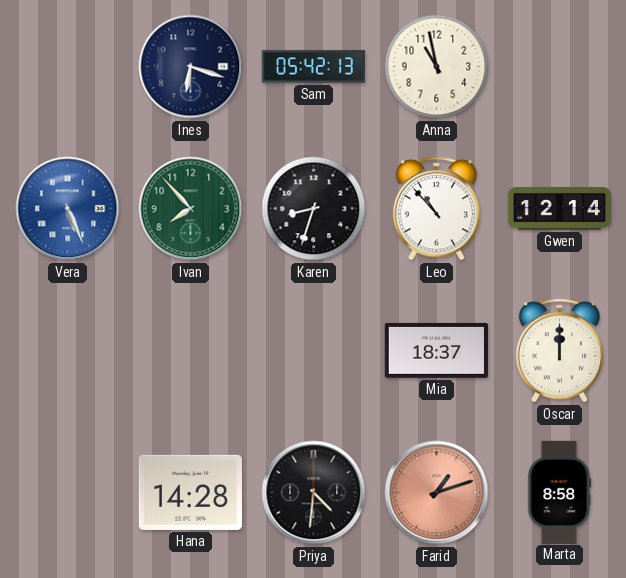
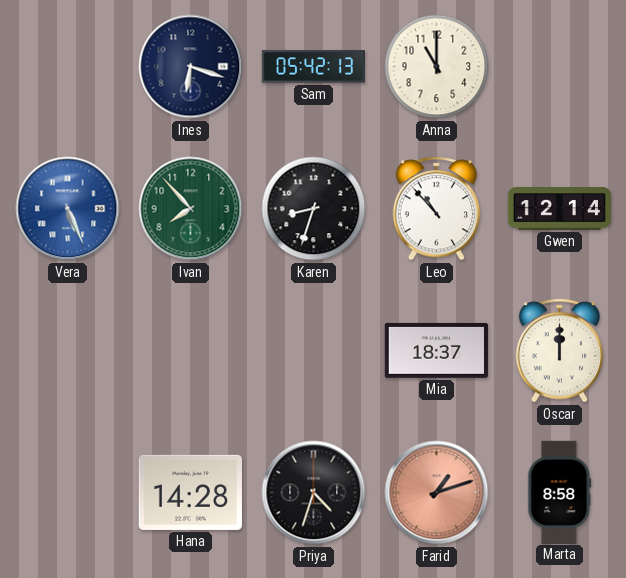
Anna: 10:58 -> 11:00
Priya: 4:31 -> 4:33
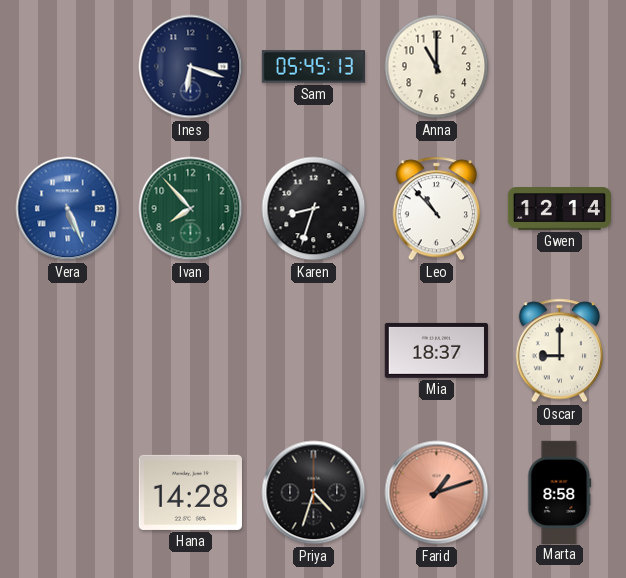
Sam: 05:42 -> 05:45
Oscar: 12:00 -> 9:00
